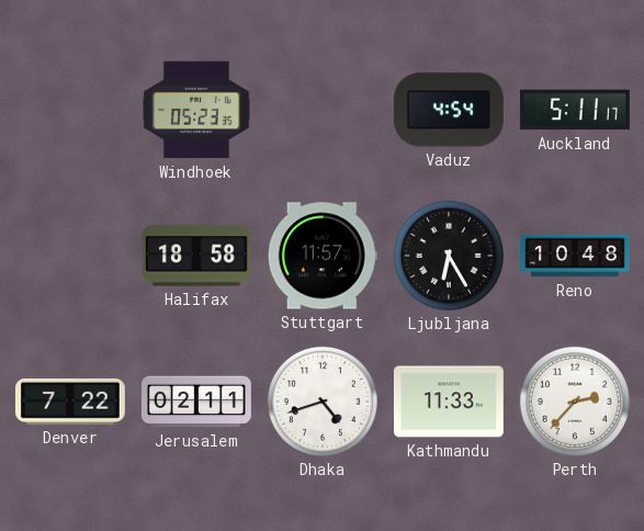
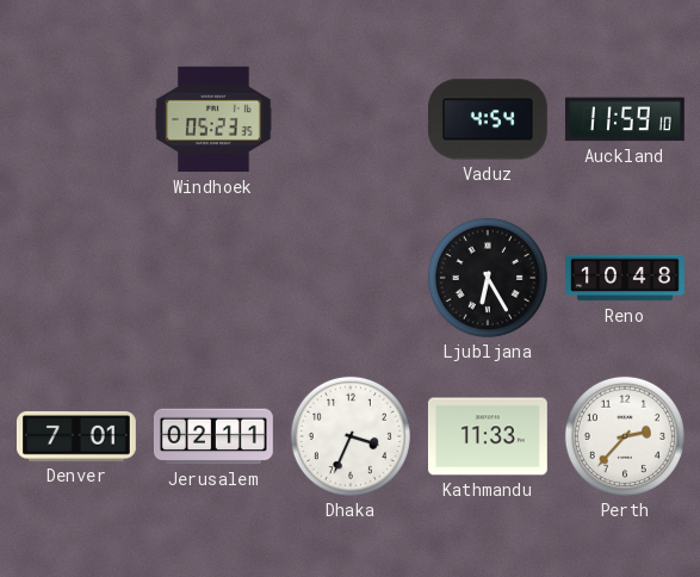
Auckland: 5:11 -> 11:59
Halifax: 18:58 -> none
Stuttgart: 11:57 -> none
Denver: 7:22 -> 7:01
Dhaka: 4:42 -> 3:34
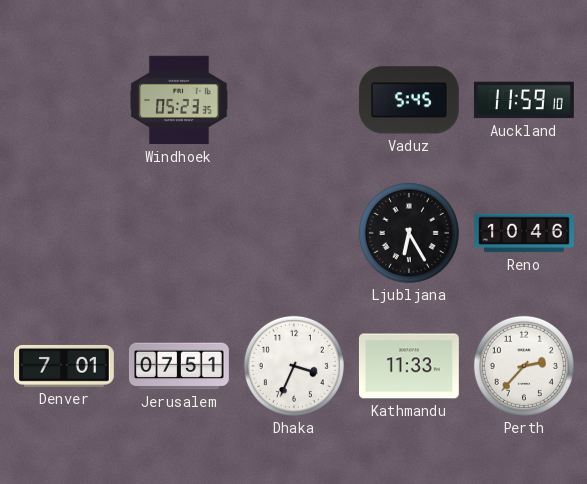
Vaduz: 4:54 -> 5:45
Reno: 10:48 -> 10:46
Jerusalem: 02:11 -> 07:51
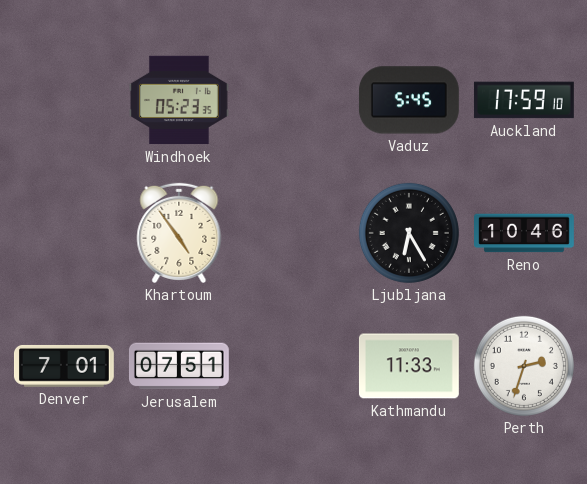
Auckland: 11:59 -> 17:59
Khartoum: none -> 4:54
Dhaka: 3:34 -> none
Perth: 2:37 -> 2:33
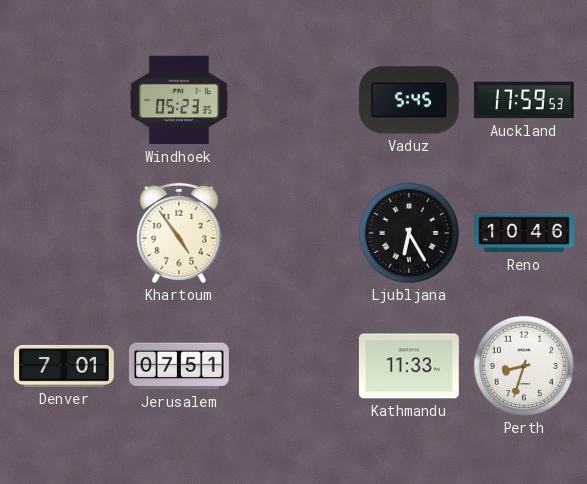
Auckland: 17:59:10 -> 17:59:53
Perth: 2:33 -> 8:33
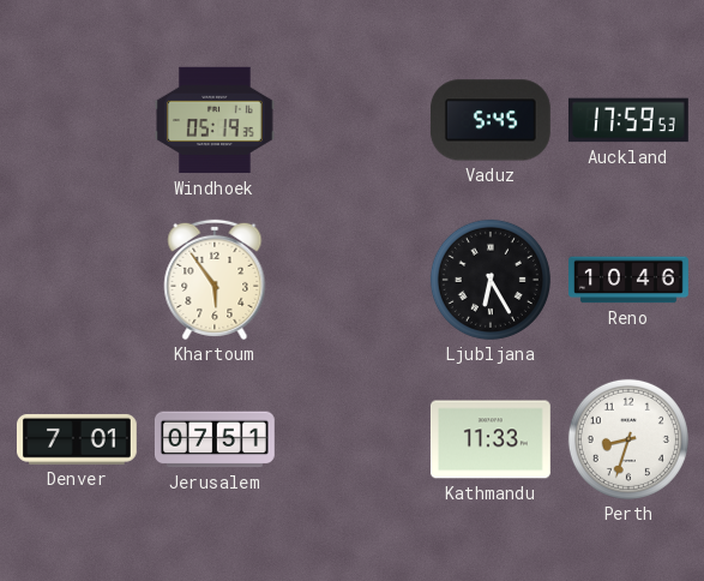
Windhoek: 05:23 -> 05:19
Khartoum: 4:54 -> 5:54
